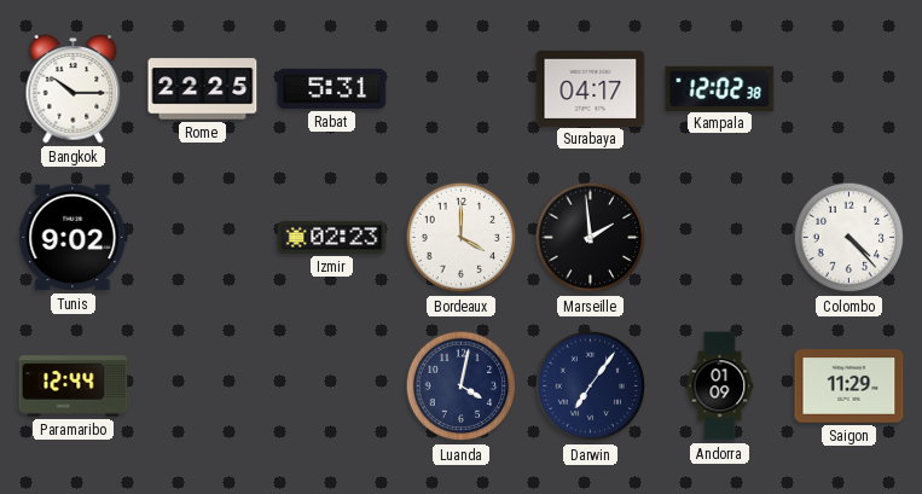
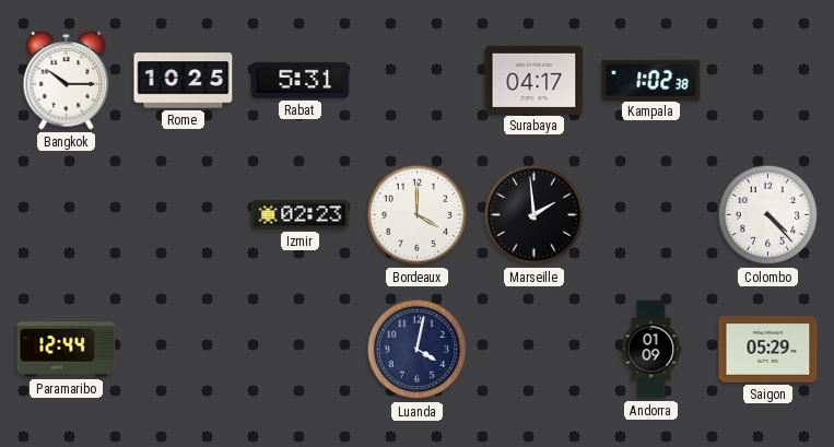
Rome: 22:25 -> 10:25
Kampala: 12:02 -> 1:02
Tunis: 9:02 -> none
Darwin: 7:06 -> none
Saigon: 11:29 -> 05:29
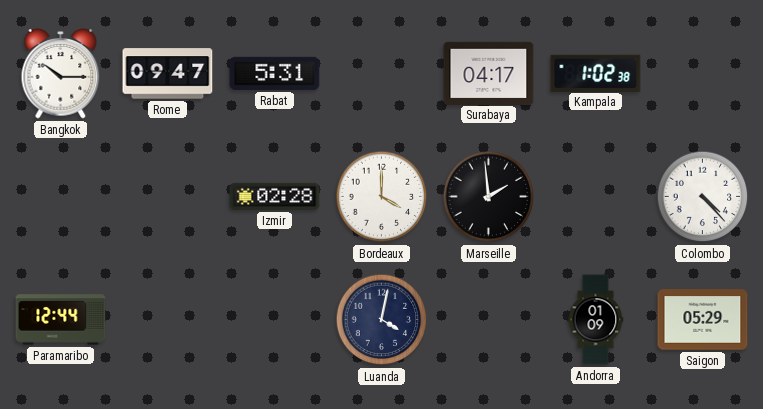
Rome: 10:25 -> 09:47
Izmir: 02:23 -> 02:28
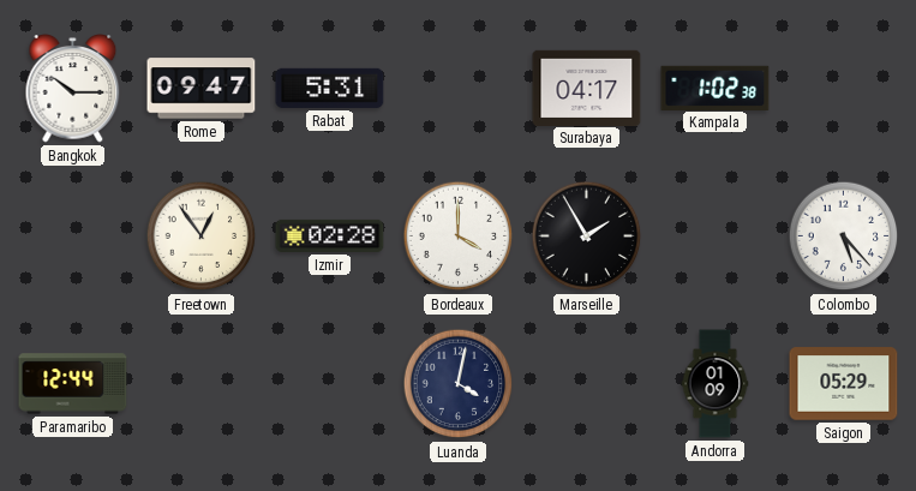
Freetown: none -> 12:54
Marseille: 1:59 -> 1:55
Colombo: 4:23 -> 5:23
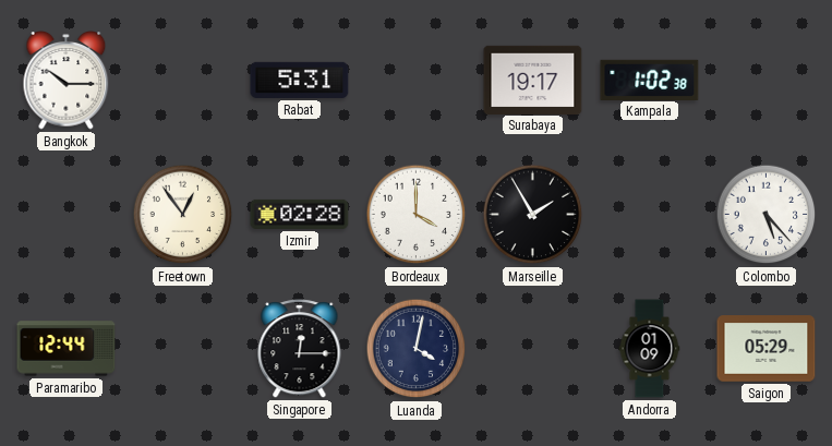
Rome: 09:47 -> none
Surabaya: 04:17 -> 19:17
Singapore: none -> 12:15
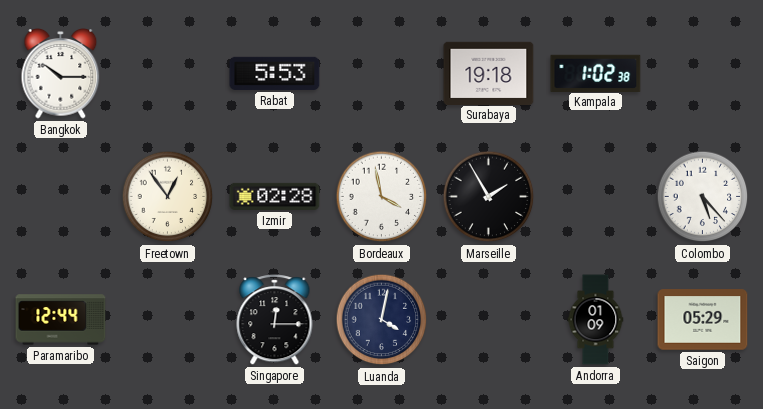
Rabat: 5:31 -> 5:53
Surabaya: 19:17 -> 19:18
Bordeaux: 4:00 -> 3:58
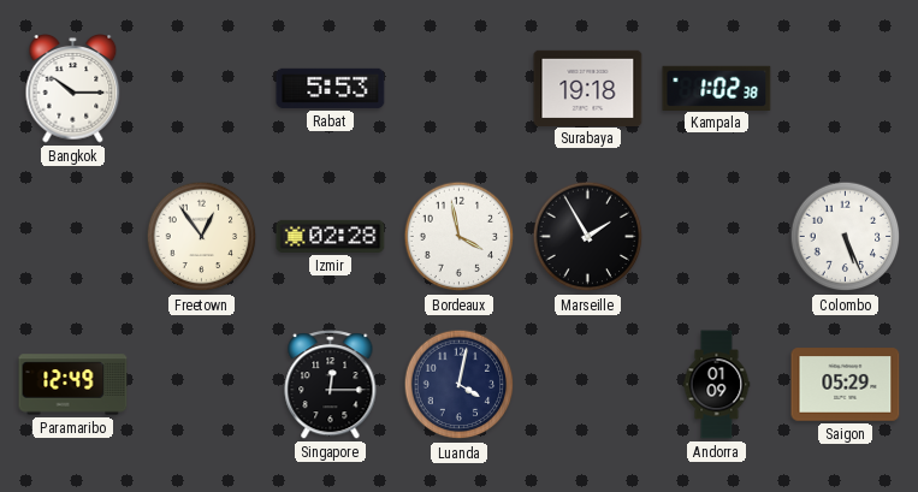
Colombo: 5:23 -> 5:26
Paramaribo: 12:44 -> 12:49
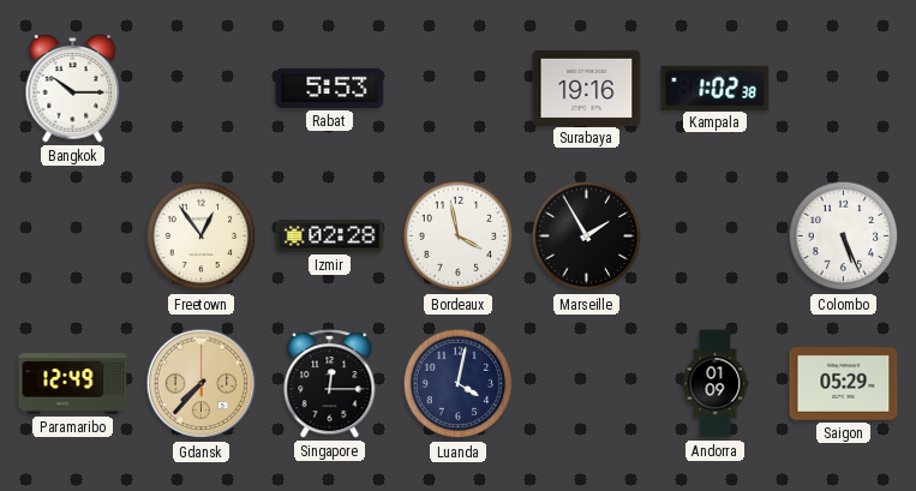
Surabaya: 19:18 -> 19:16
Gdansk: none -> 7:37
